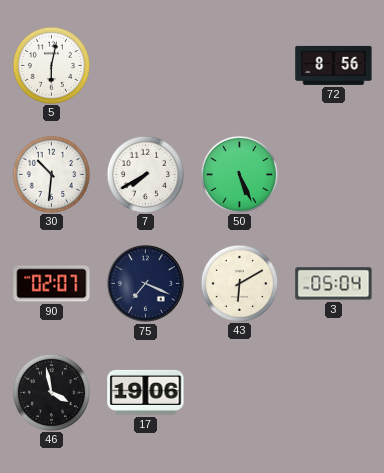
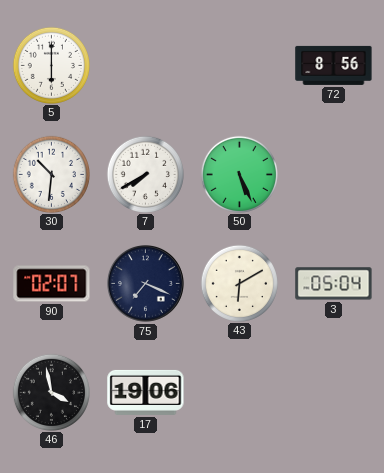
5: 6:02 -> 6:00
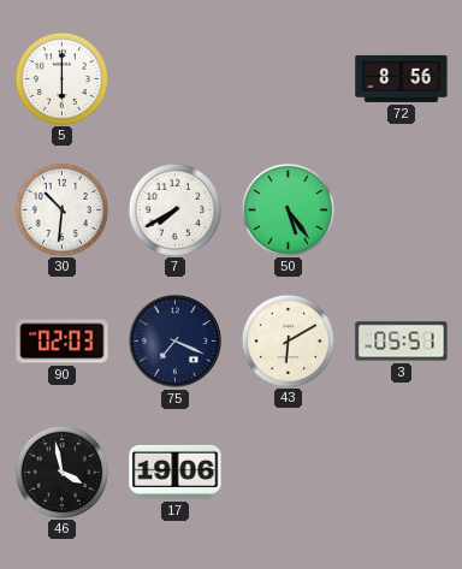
50: 5:26 -> 5:24
90: 02:07 -> 02:03
3: 05:04 -> 05:51
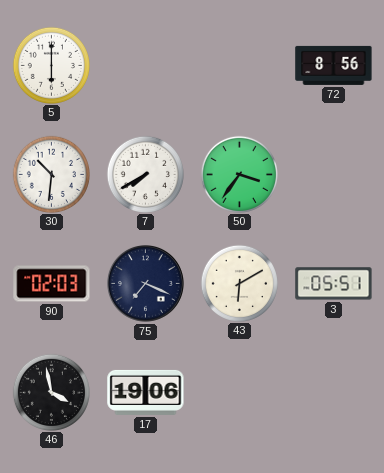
50: 5:24 -> 3:36
